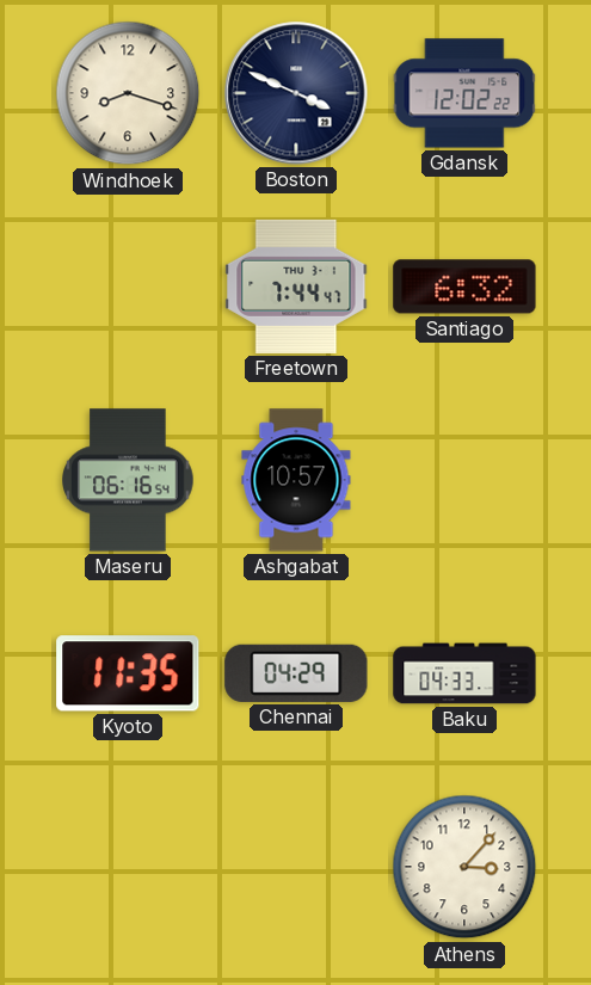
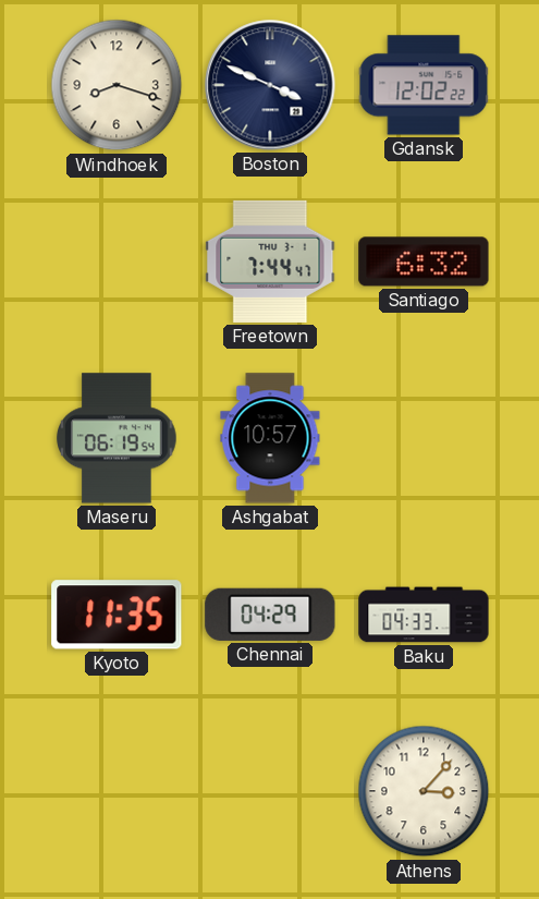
Maseru: 06:16 -> 06:19
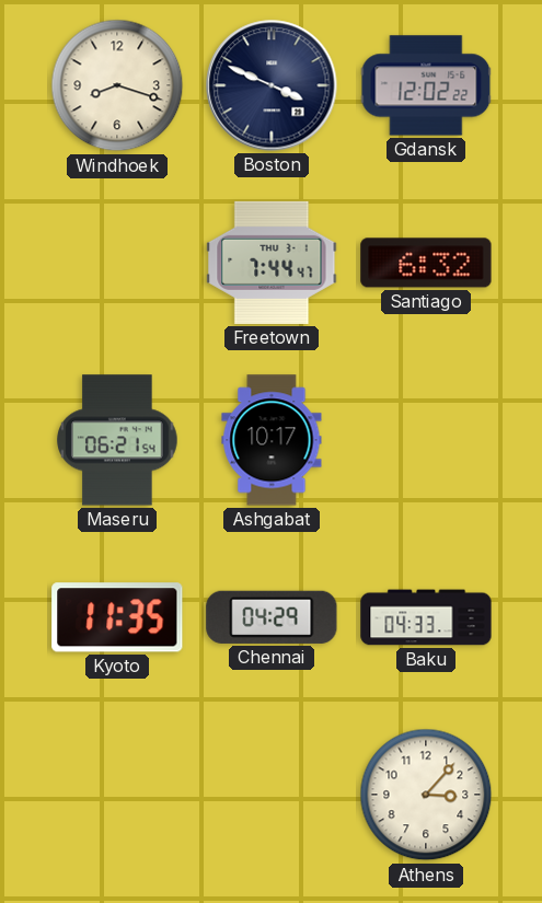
Maseru: 06:19 -> 06:21
Ashgabat: 10:57 -> 10:17
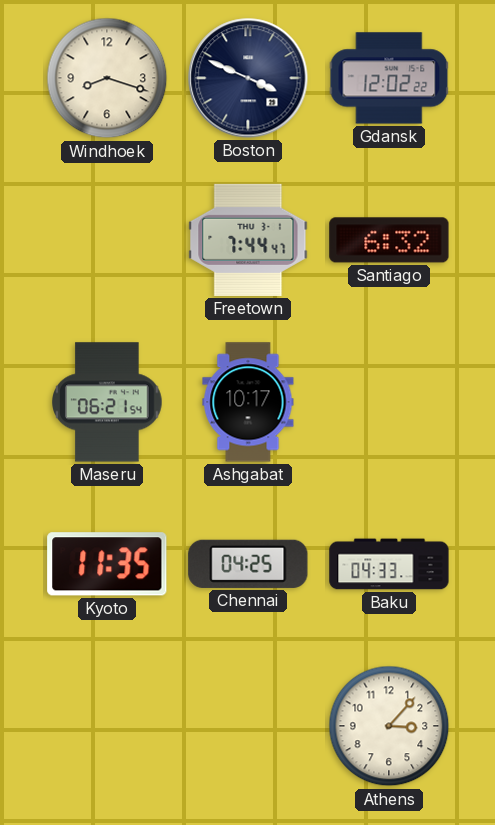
Chennai: 04:29 -> 04:25
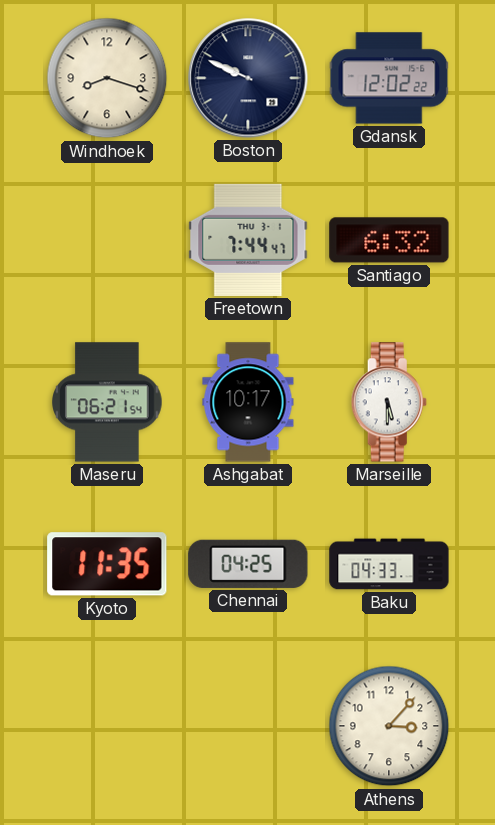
Boston: 3:49 -> 9:49
Marseille: none -> 5:30
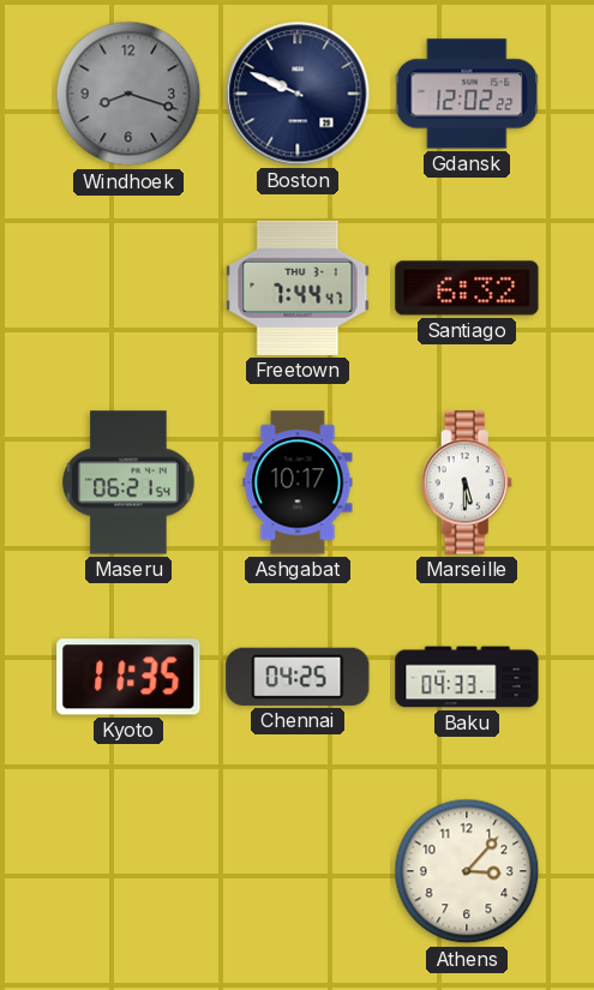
Windhoek dial: cream -> grey
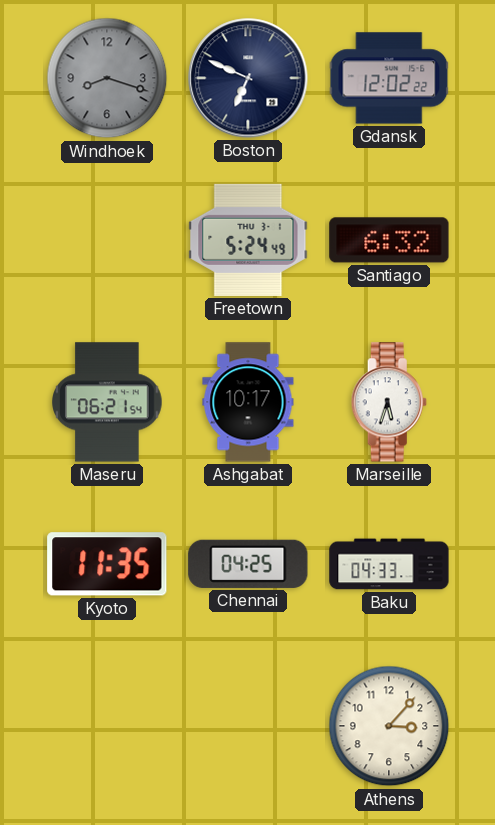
Boston: 9:49 -> 6:49
Freetown: 7:44 -> 5:24
Marseille: 5:30 -> 5:33
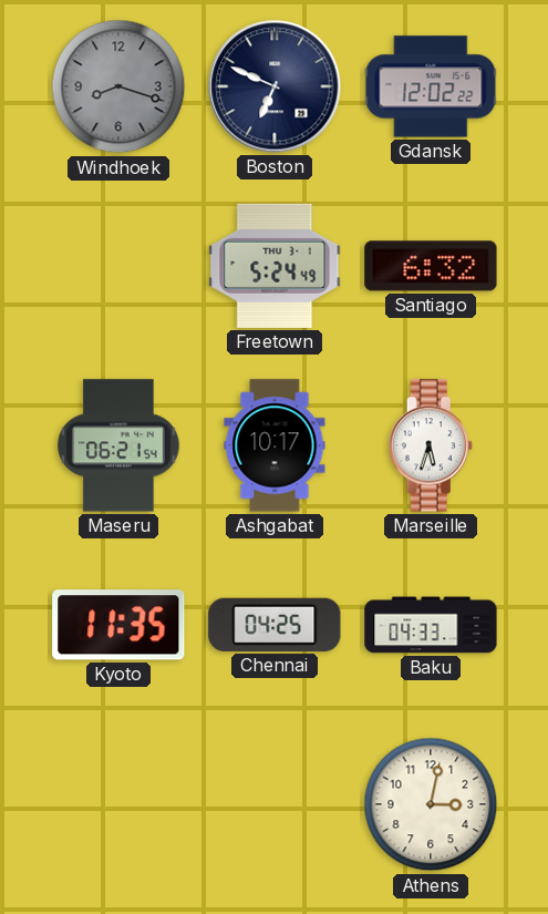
Athens: 3:07 -> 3:02
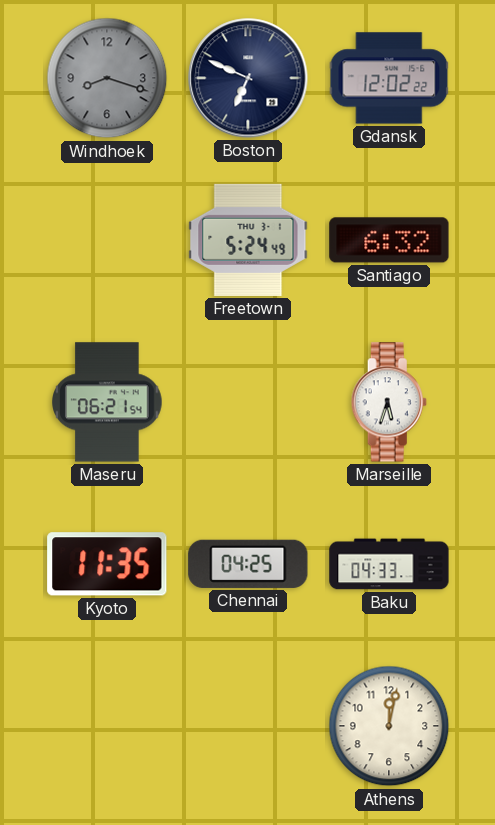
Ashgabat: 10:17 -> none
Athens: 3:02 -> 12:02
